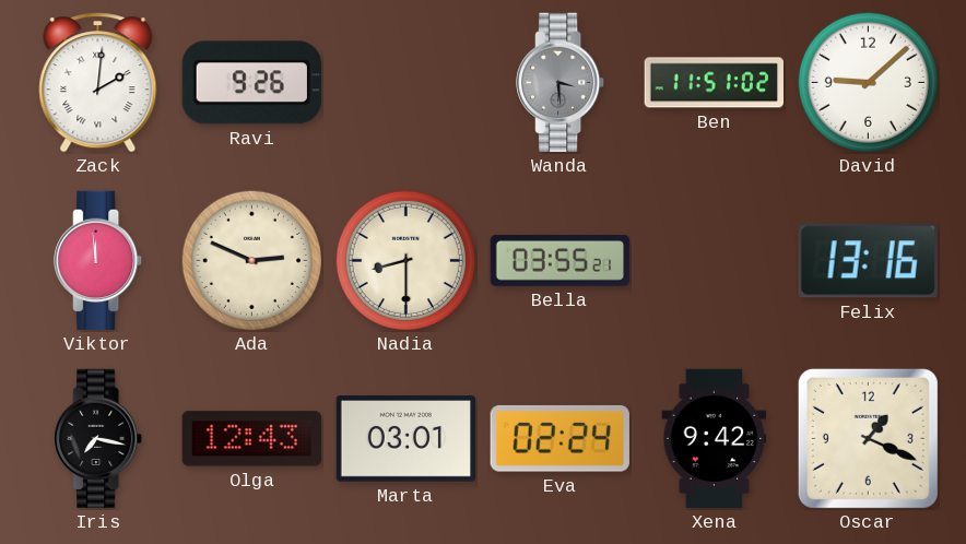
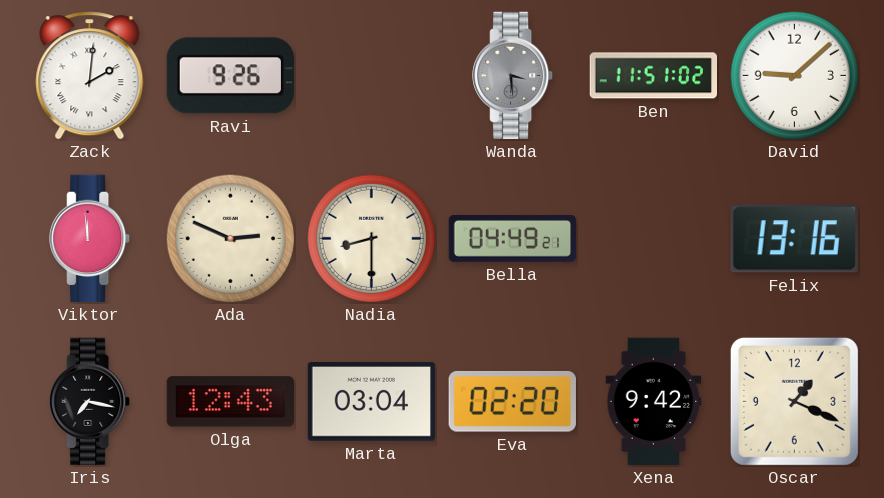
Bella: 03:55 -> 04:49
Marta: 03:01 -> 03:04
Eva: 02:24 -> 02:20
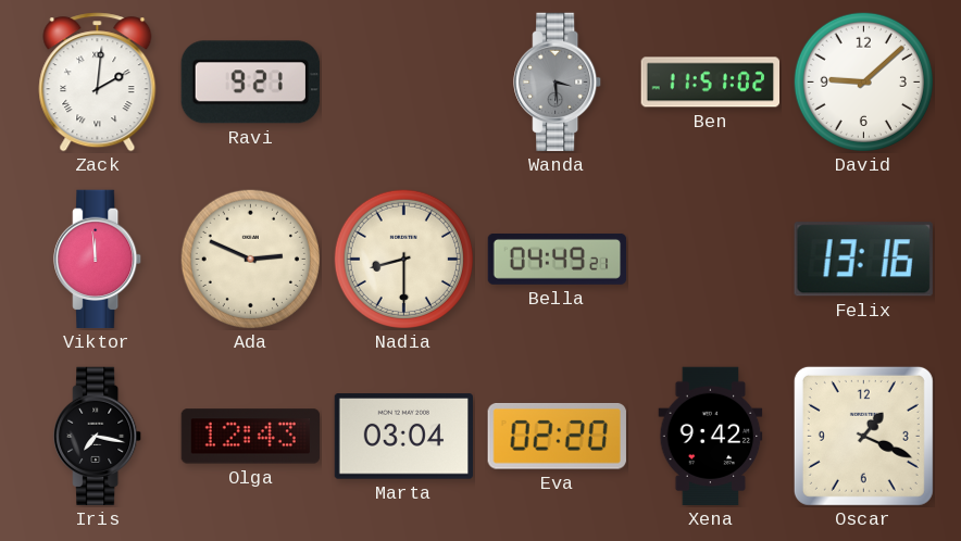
Ravi: 9:26 -> 9:21
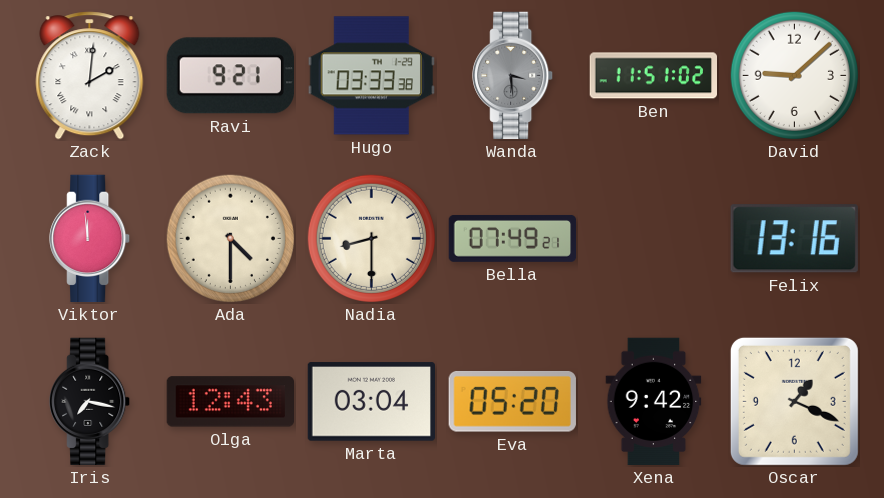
Hugo: none -> 03:33
Ada: 2:49 -> 4:30
Bella: 04:49 -> 07:49
Eva: 02:20 -> 05:20
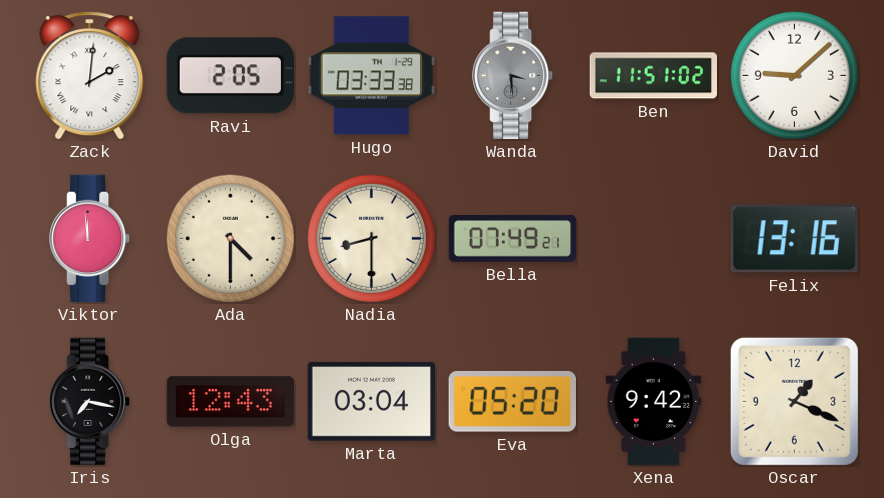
Ravi: 9:21 -> 2:05
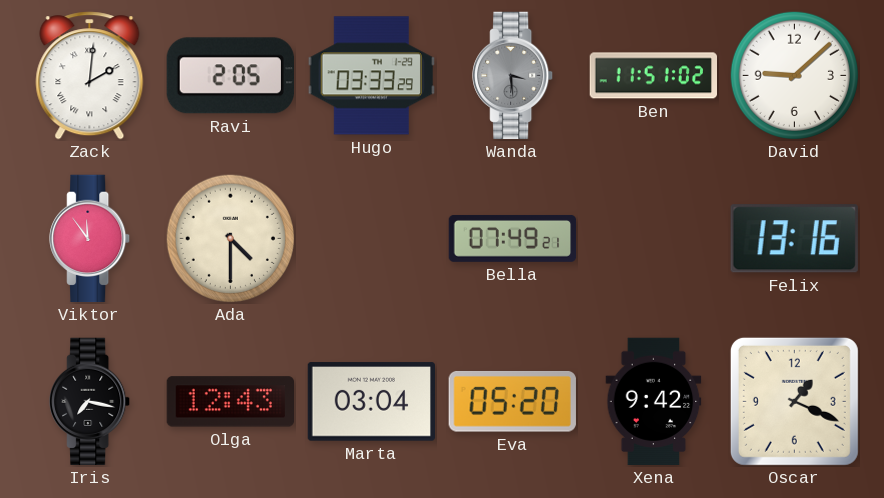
Hugo: 03:33:38 -> 03:33:29
Viktor: 11:59 -> 11:54
Nadia: 8:30 -> none
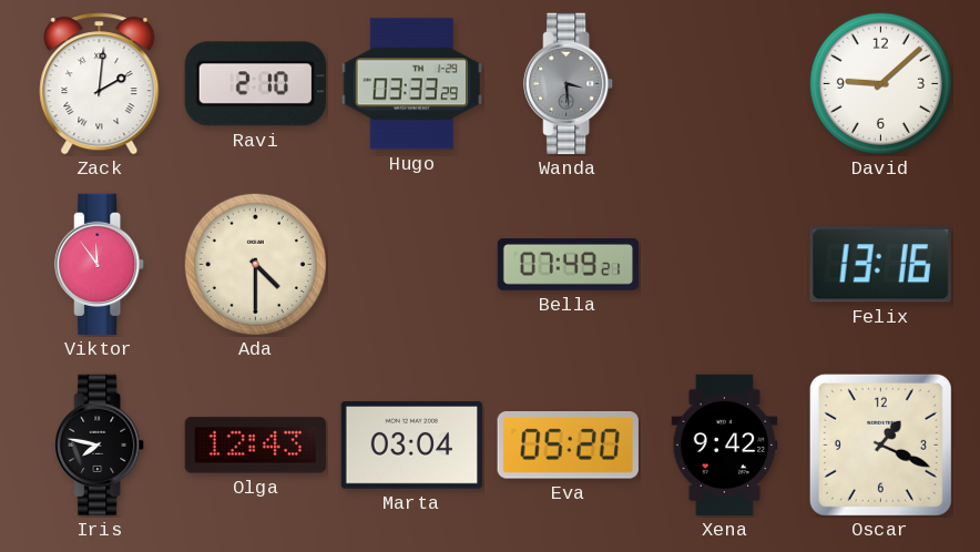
Ravi: 2:05 -> 2:10
Ben: 11:51 -> none
Iris: 7:17 -> 7:47
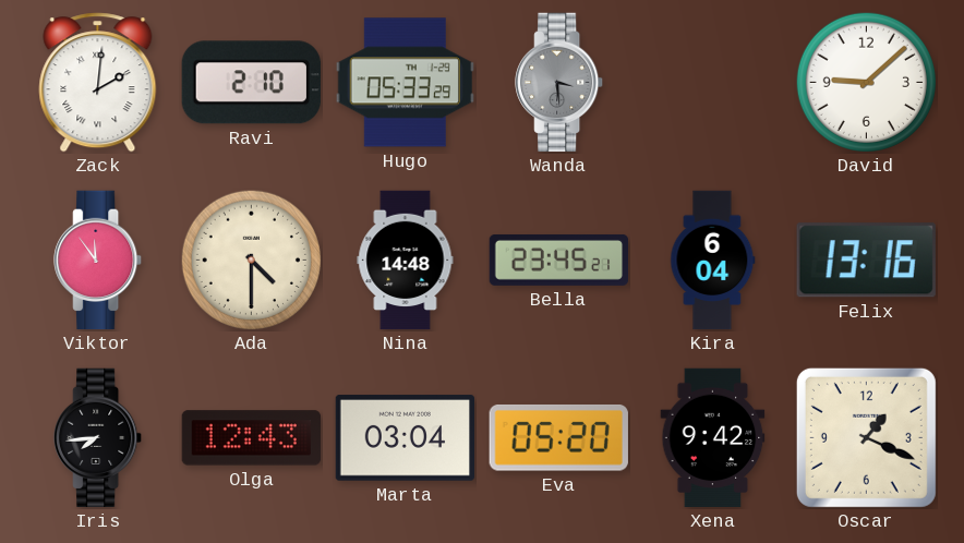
Hugo: 03:33 -> 05:33
Nina: none -> 14:48
Bella: 07:49 -> 23:45
Kira: none -> 6:04
Iris: 7:47 -> 7:44
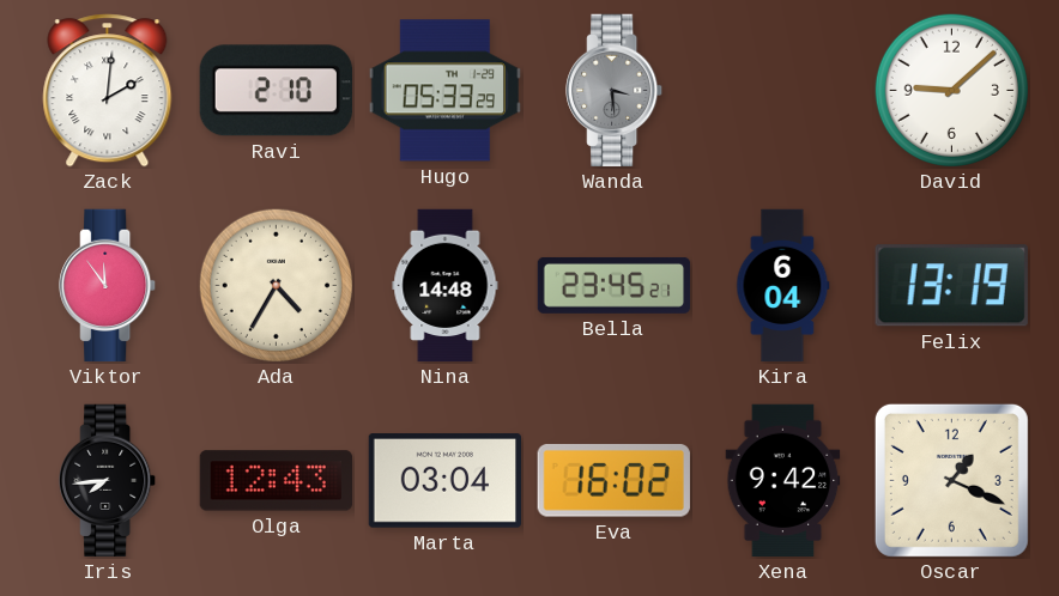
Ada: 4:30 -> 4:35
Felix: 13:16 -> 13:19
Eva: 05:20 -> 16:02
